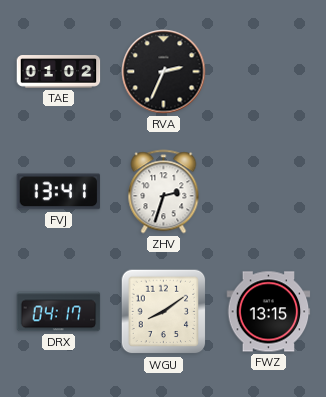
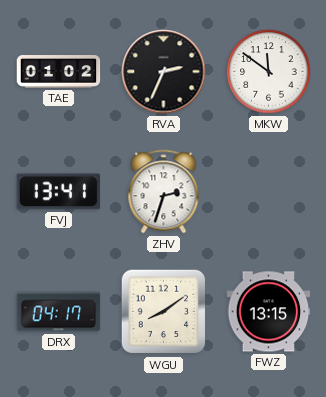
MKW: none -> 11:51
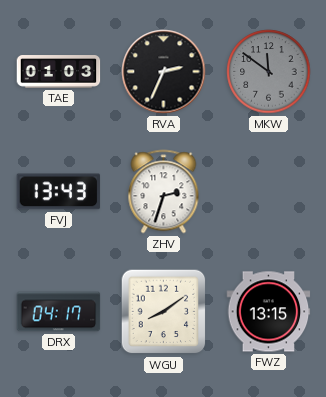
TAE: 01:02 -> 01:03
MKW dial: white -> grey
FVJ: 13:41 -> 13:43
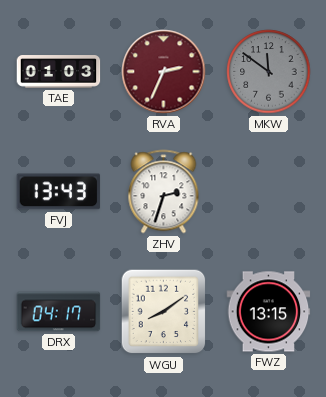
RVA dial: black -> burgundy
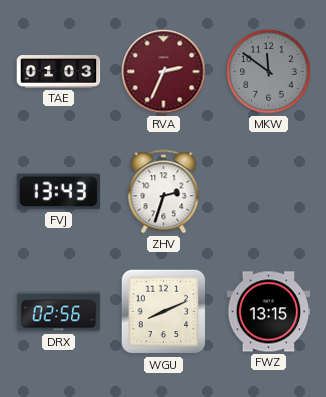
DRX: 04:17 -> 02:56
WGU: 8:09 -> 8:11
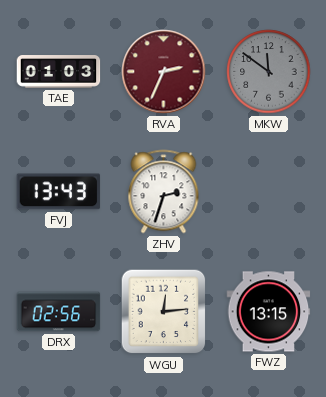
WGU: 8:11 -> 12:14
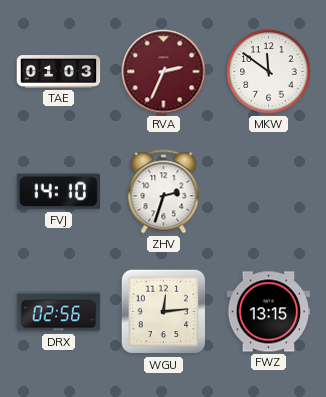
MKW dial: grey -> white
FVJ: 13:43 -> 14:10
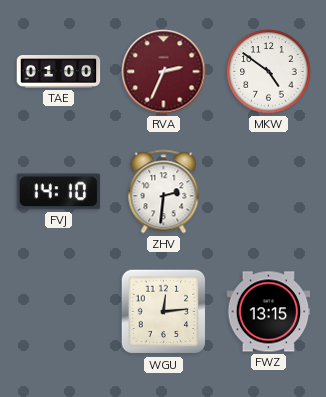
TAE: 01:03 -> 01:00
MKW: 11:51 -> 4:51
ZHV: 2:33 -> 2:31
DRX: 02:56 -> none
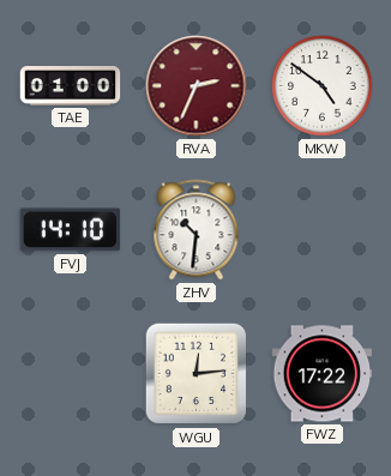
ZHV: 2:31 -> 10:31
FWZ: 13:15 -> 17:22
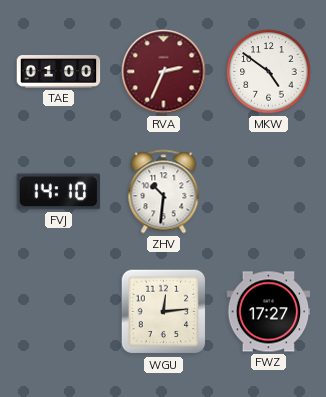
FWZ: 17:22 -> 17:27
